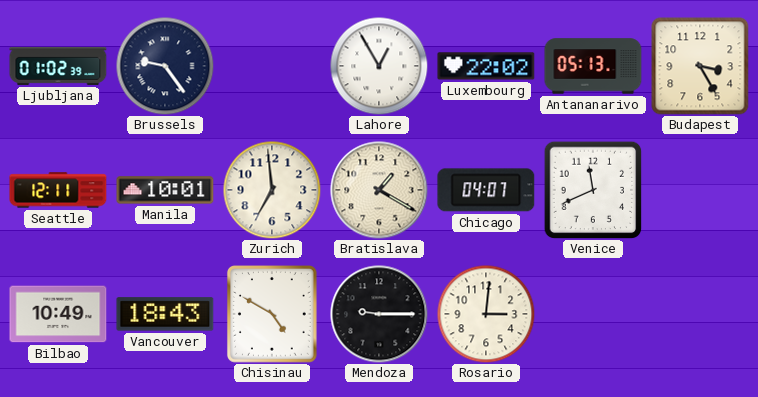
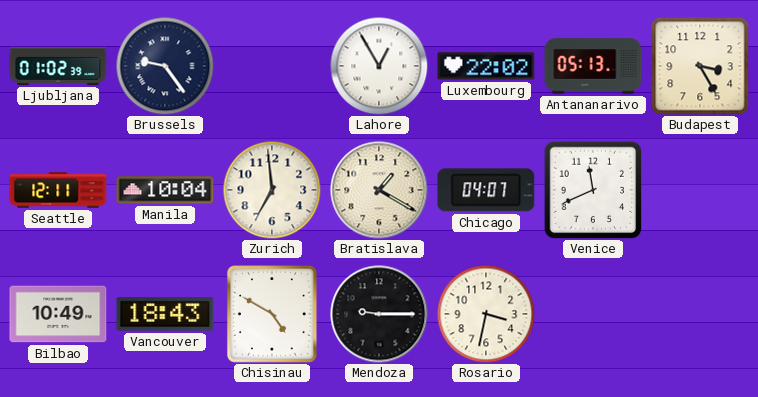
Manila: 10:01 -> 10:04
Rosario: 3:01 -> 3:32
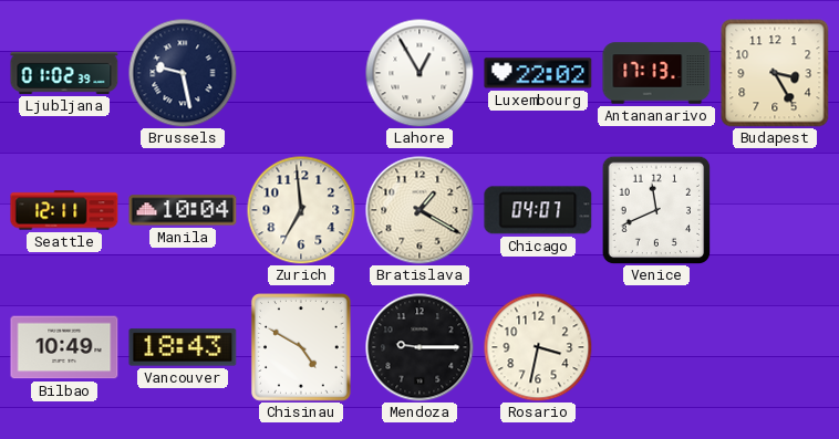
Brussels: 9:24 -> 9:28
Antananarivo: 05:13 -> 17:13
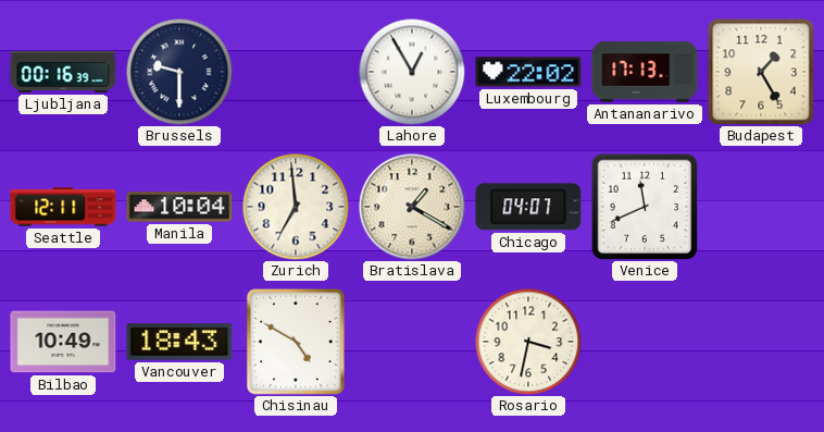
Ljubljana: 01:02 -> 00:16
Brussels: 9:28 -> 9:30
Budapest: 3:25 -> 1:25
Mendoza: 9:15 -> none
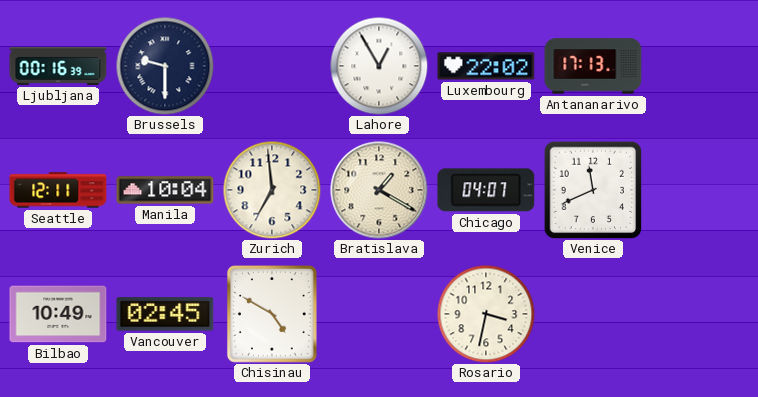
Budapest: 1:25 -> none
Vancouver: 18:43 -> 02:45
